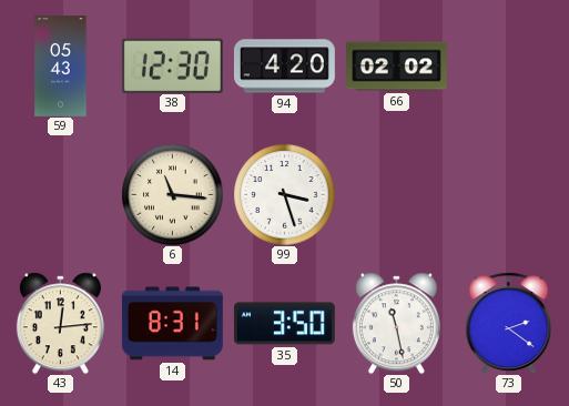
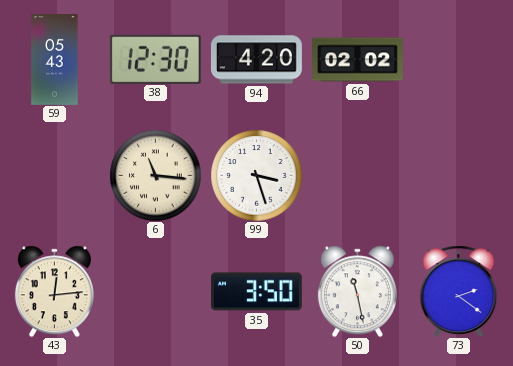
14: 8:31 -> none
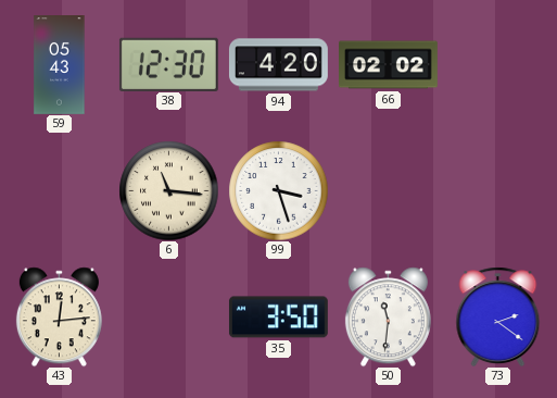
50: 11:28 -> 11:31
